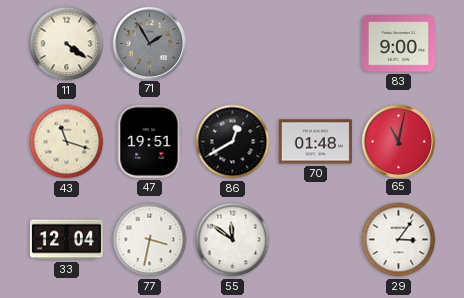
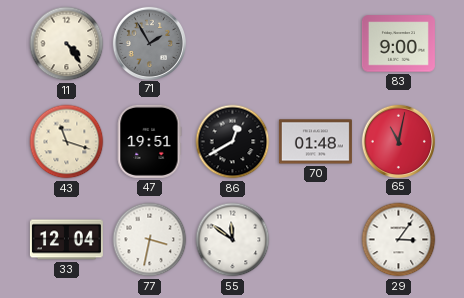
11: 4:21 -> 4:24
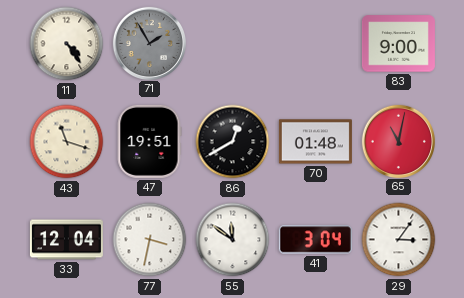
41: none -> 3:04
